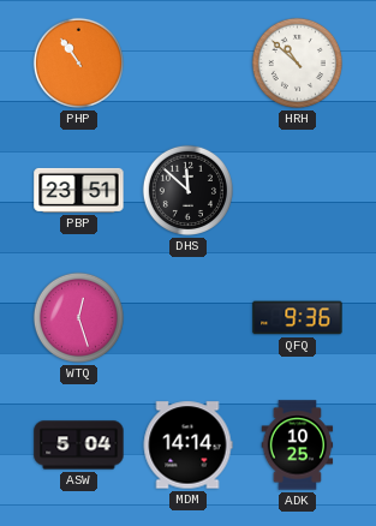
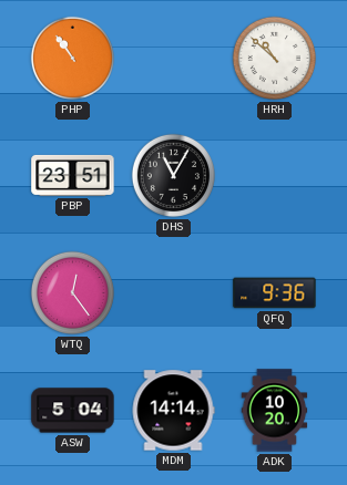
DHS: 11:52 -> 11:05
WTQ: 12:27 -> 12:24
ADK: 10:25 -> 10:20
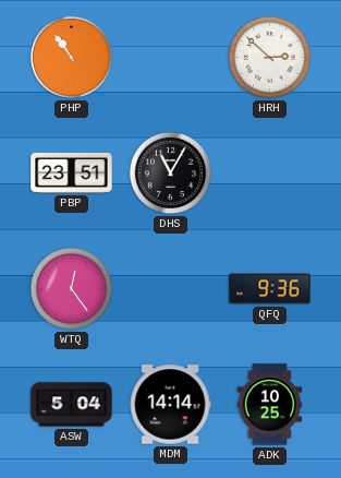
HRH: 10:52 -> 2:52
ADK: 10:20 -> 10:25
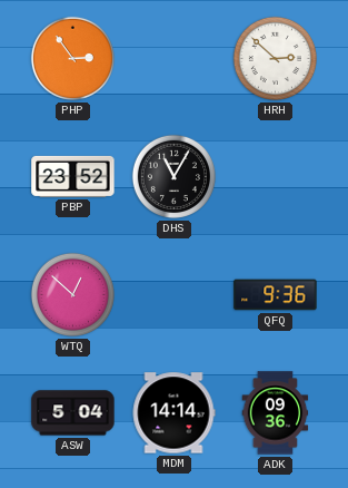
PHP: 10:54 -> 2:54
PBP: 23:51 -> 23:52
WTQ: 12:24 -> 12:52
ADK: 10:25 -> 09:36
